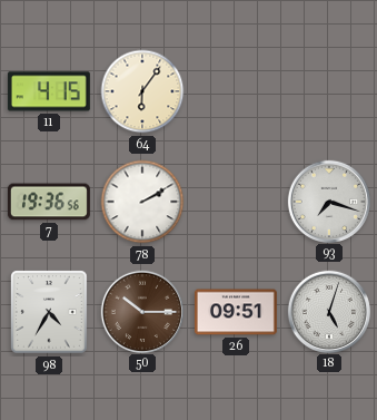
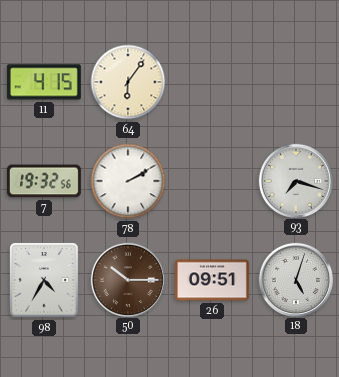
7: 19:36 -> 19:32
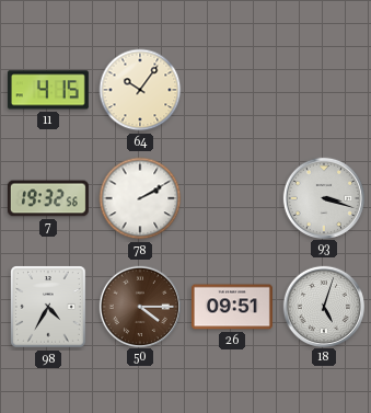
64: 6:06 -> 10:06
93: 7:18 -> 3:18
50: 10:15 -> 4:15
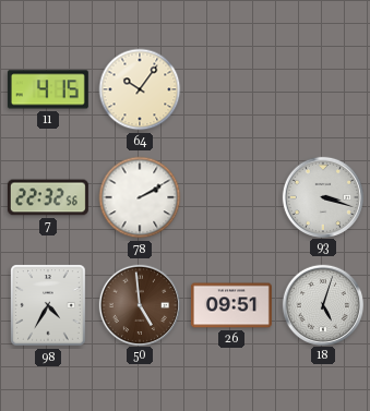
7: 19:32 -> 22:32
50: 4:15 -> 4:59
